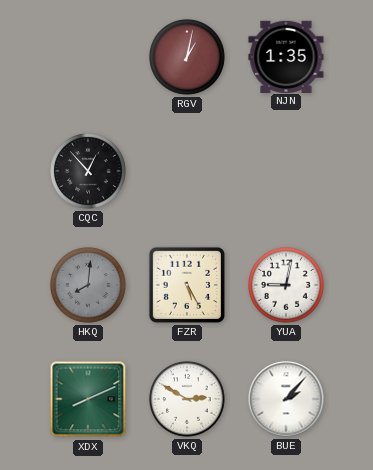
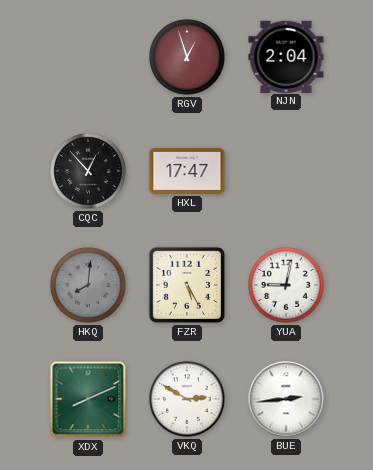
RGV: 1:02 -> 12:57
NJN: 1:35 -> 2:04
HXL: none -> 17:47
BUE: 2:07 -> 2:44
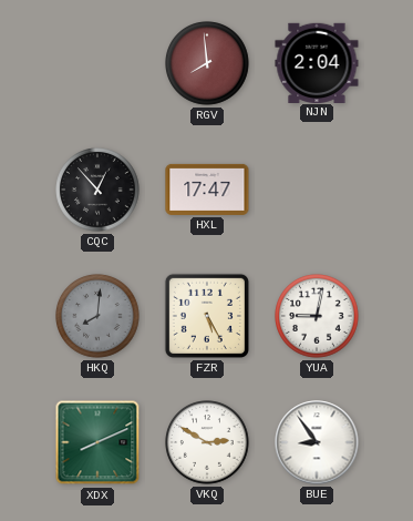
RGV: 12:57 -> 7:59
BUE: 2:44 -> 8:54
